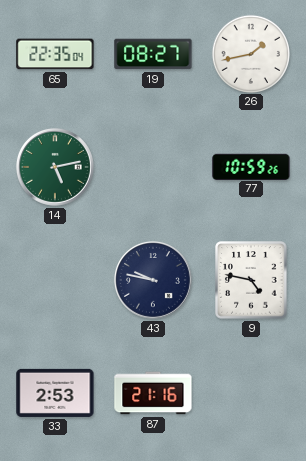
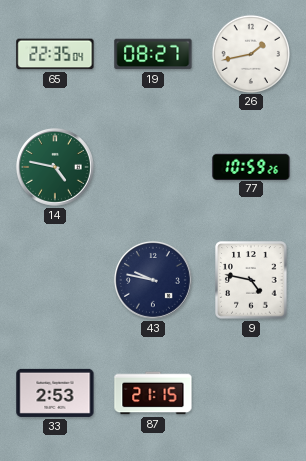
14: 5:13 -> 4:47
87: 21:16 -> 21:15
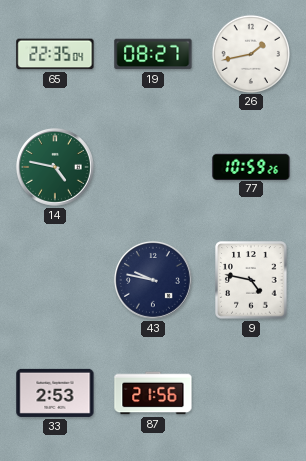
87: 21:15 -> 21:56
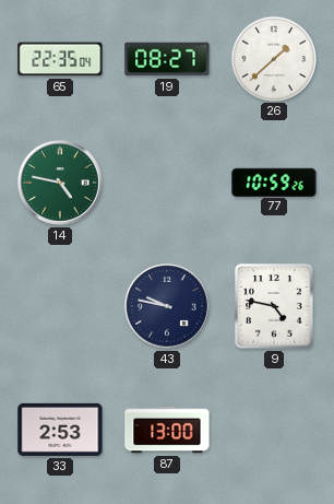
26: 1:43 -> 1:38
87: 21:56 -> 13:00
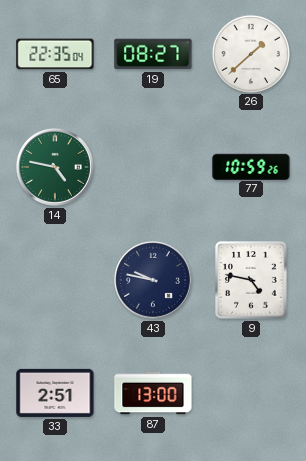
33: 2:53 -> 2:51
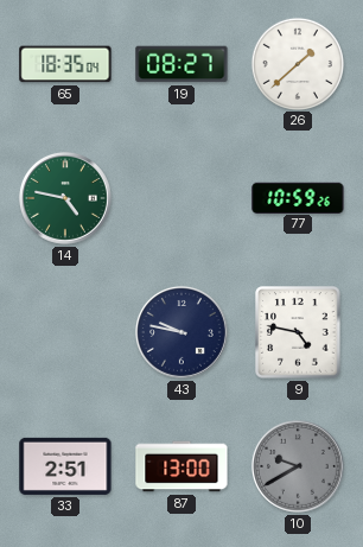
65: 22:35 -> 18:35
10: none -> 9:40
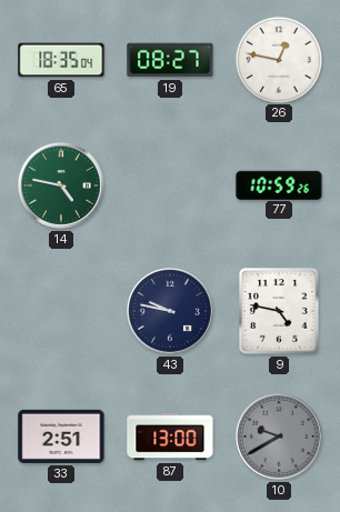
26: 1:38 -> 12:47
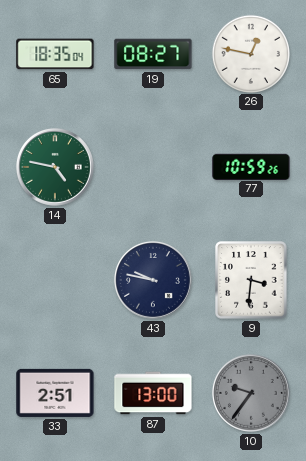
9: 4:47 -> 3:31
10: 9:40 -> 9:36
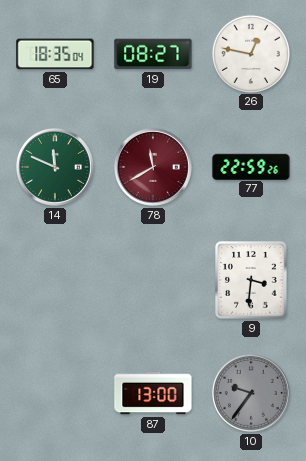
14: 4:47 -> 11:49
78: none -> 11:40
77: 10:59 -> 22:59
43: 9:47 -> none
33: 2:51 -> none
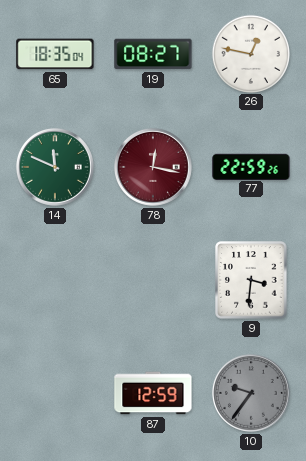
78: 11:40 -> 12:17
87: 13:00 -> 12:59
